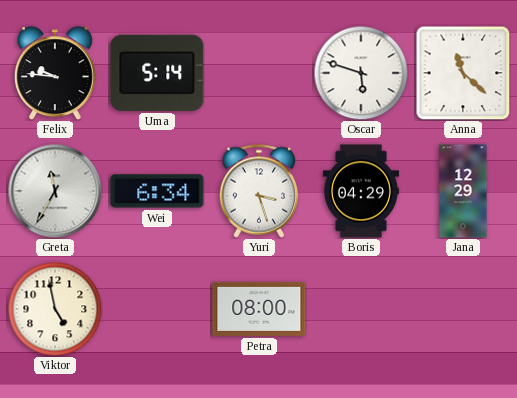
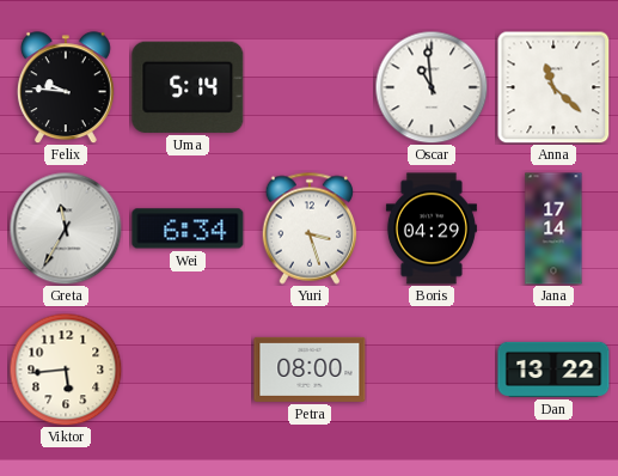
Oscar: 5:48 -> 10:59
Jana: 12:29 -> 17:14
Viktor: 4:58 -> 5:44
Dan: none -> 13:22
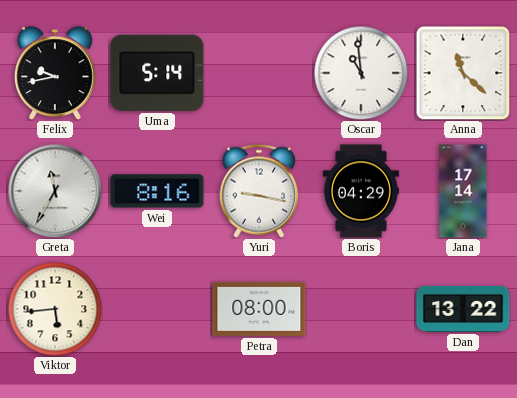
Felix: 9:46 -> 9:43
Wei: 6:34 -> 8:16
Yuri: 3:27 -> 9:17
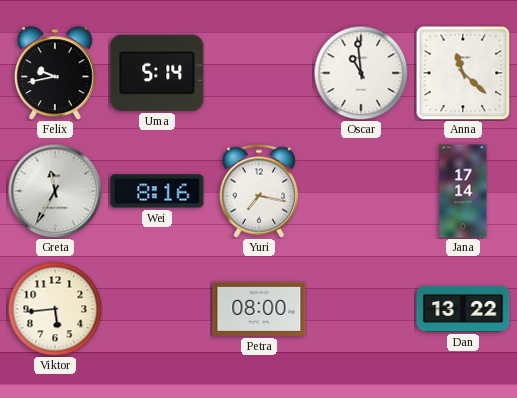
Yuri: 9:17 -> 7:17
Boris: 04:29 -> none
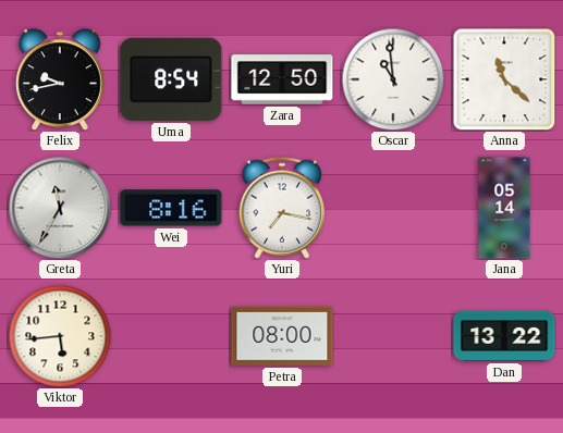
Uma: 5:14 -> 8:54
Zara: none -> 12:50
Jana: 17:14 -> 05:14
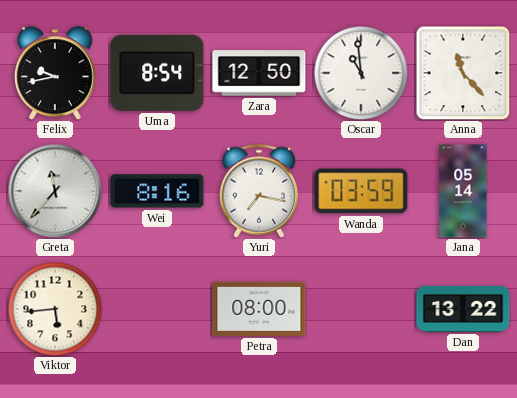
Anna: 11:22 -> 11:23
Greta: 11:35 -> 11:37
Wanda: none -> 03:59
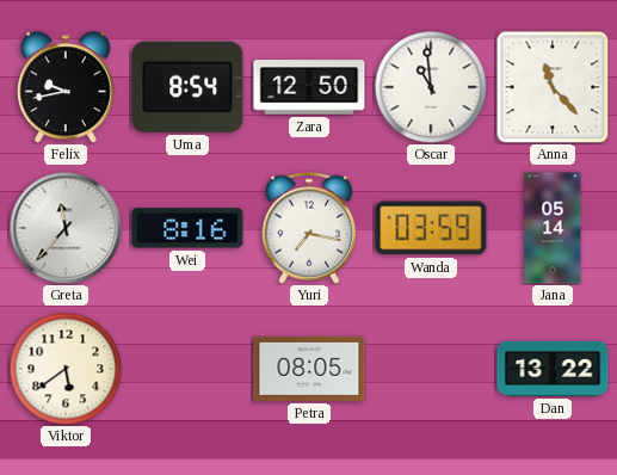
Viktor: 5:44 -> 5:39
Petra: 08:00 -> 08:05
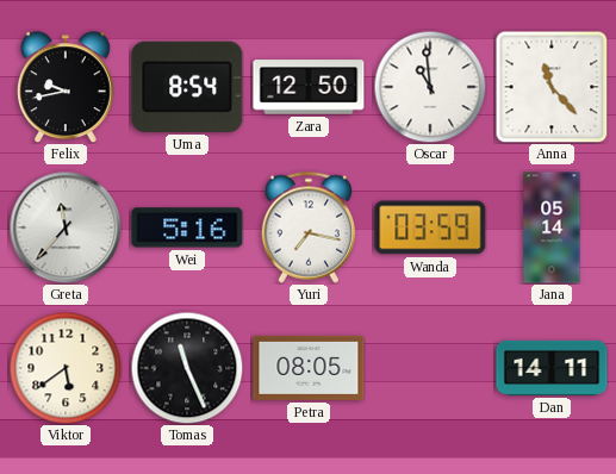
Wei: 8:16 -> 5:16
Tomas: none -> 11:26
Dan: 13:22 -> 14:11
